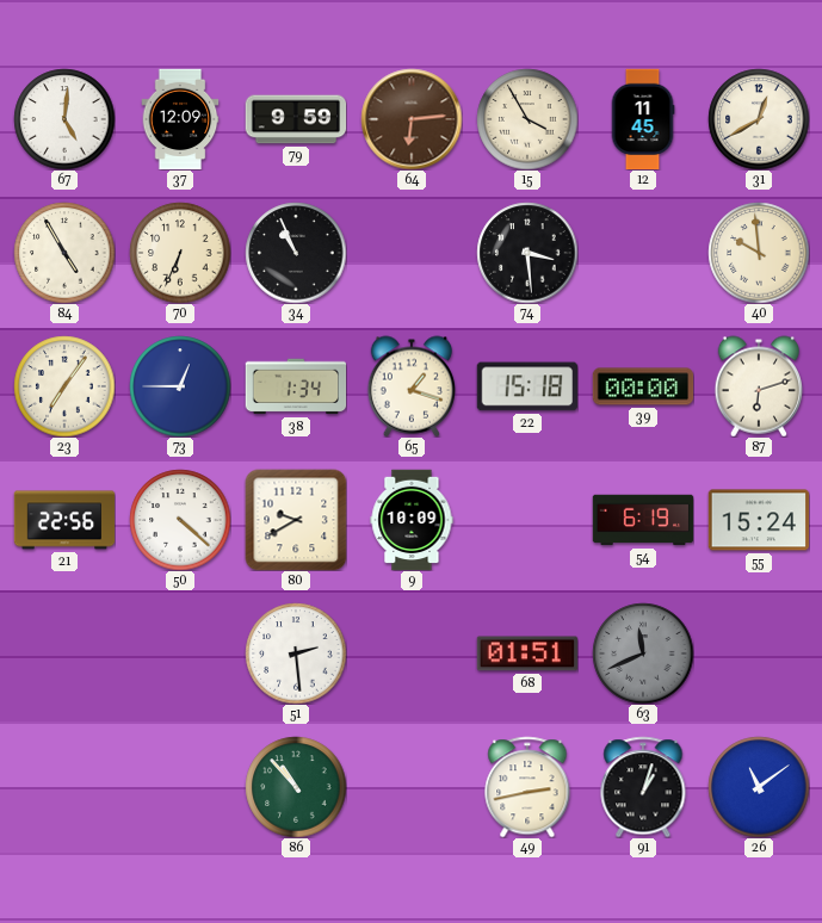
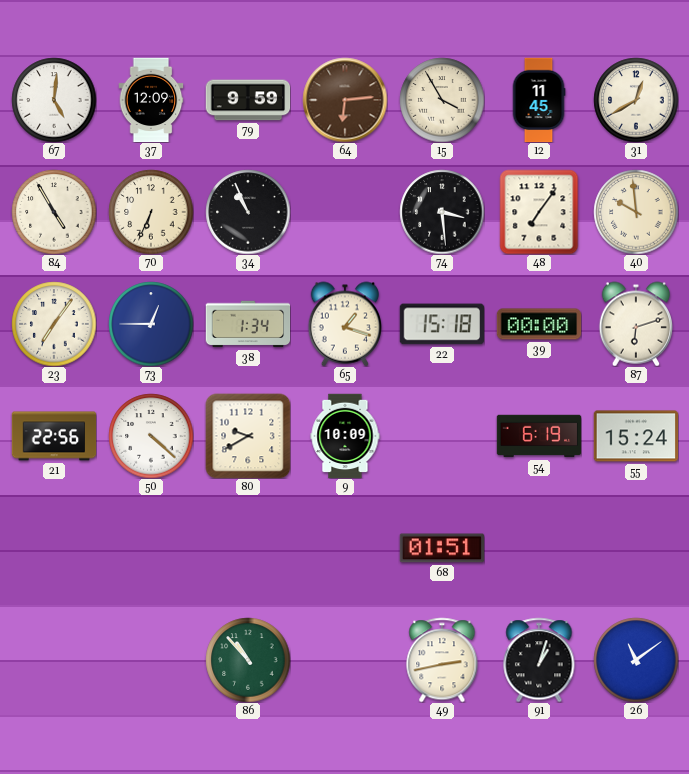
48: none -> 7:06
51: 2:29 -> none
63: 11:41 -> none
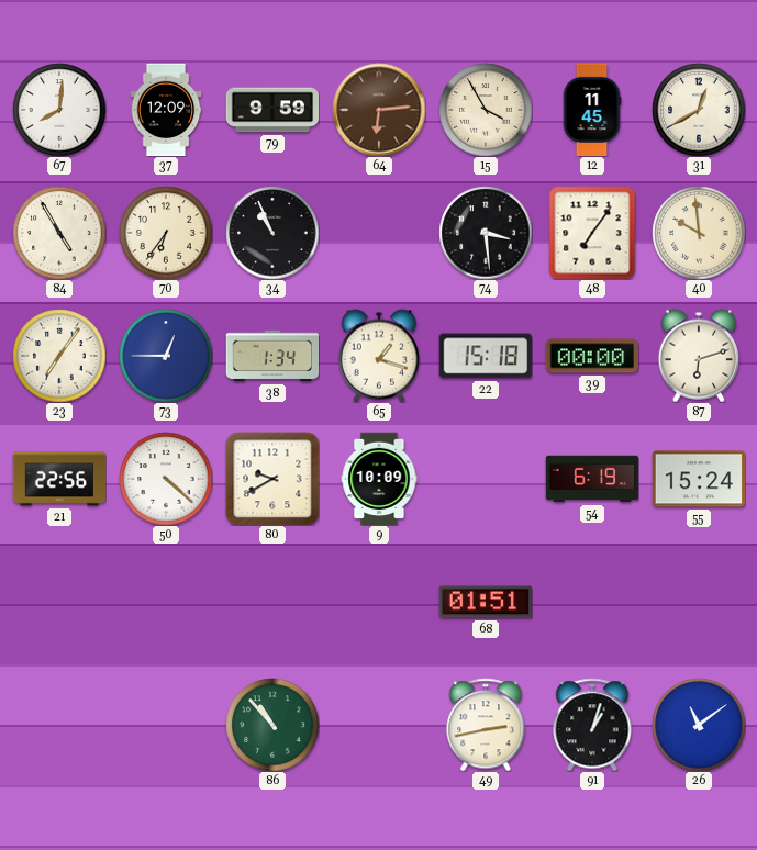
67: 5:01 -> 8:01
70: 6:34 -> 6:36
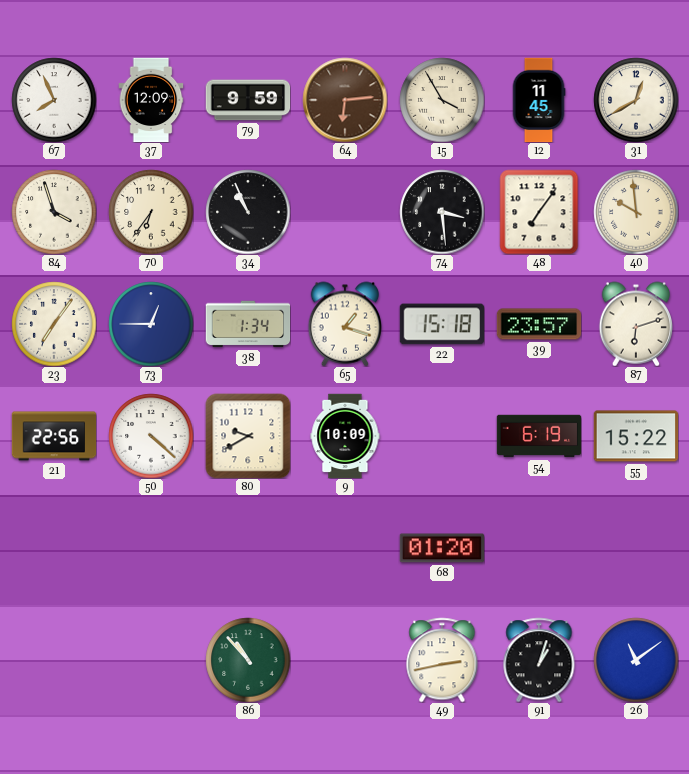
67: 8:01 -> 7:56
84: 4:55 -> 3:57
39: 00:00 -> 23:57
55: 15:24 -> 15:22
68: 01:51 -> 01:20
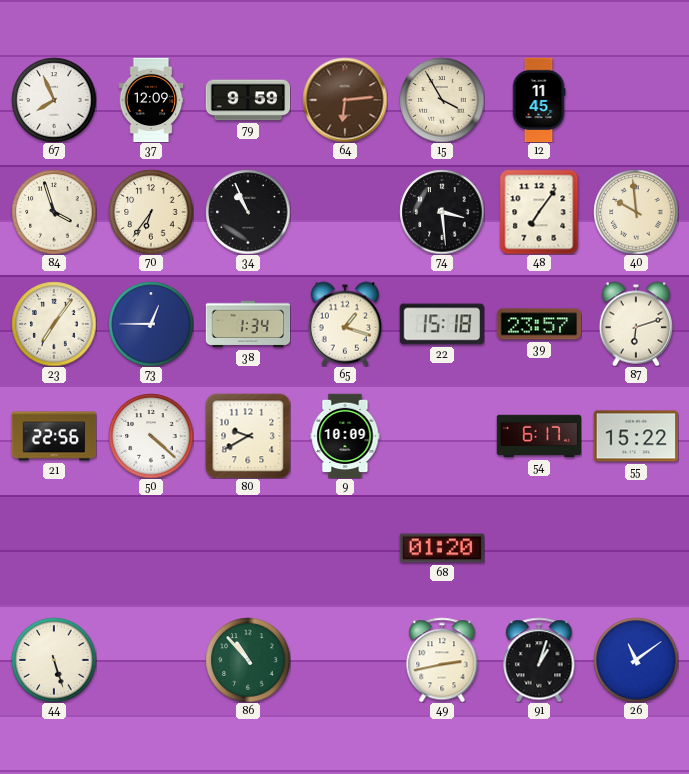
31: 12:40 -> none
54: 6:19 -> 6:17
44: none -> 5:27
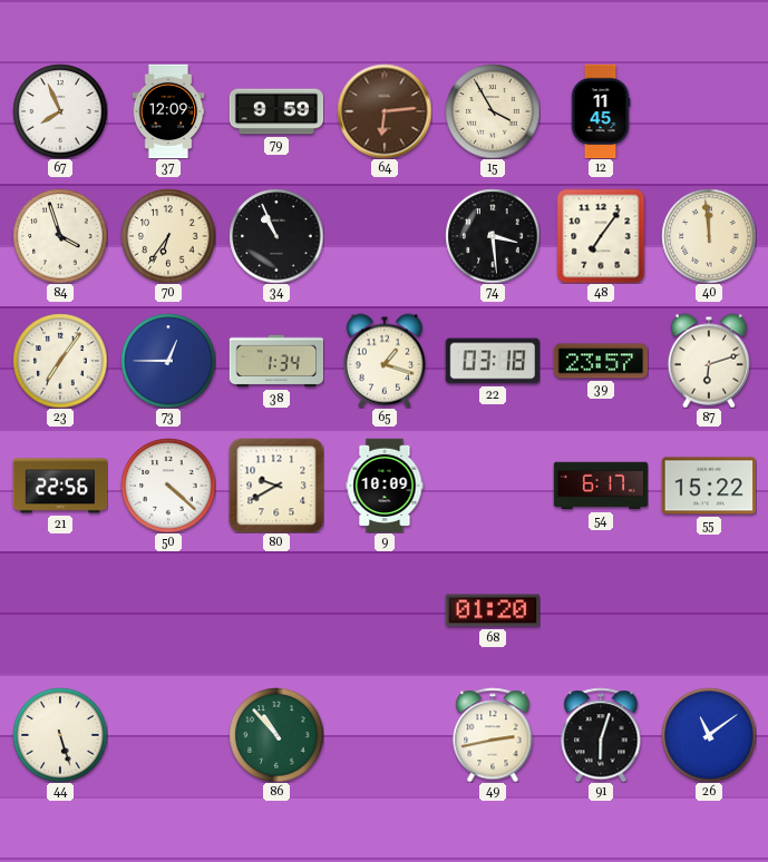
40: 9:59 -> 11:59
22: 15:18 -> 03:18
91: 1:03 -> 6:03
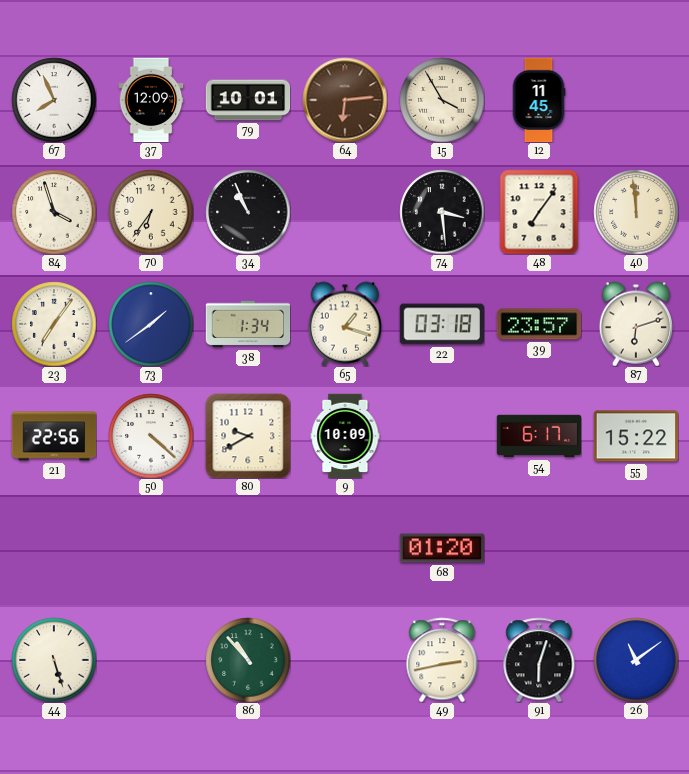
79: 9:59 -> 10:01
73: 12:45 -> 1:39
